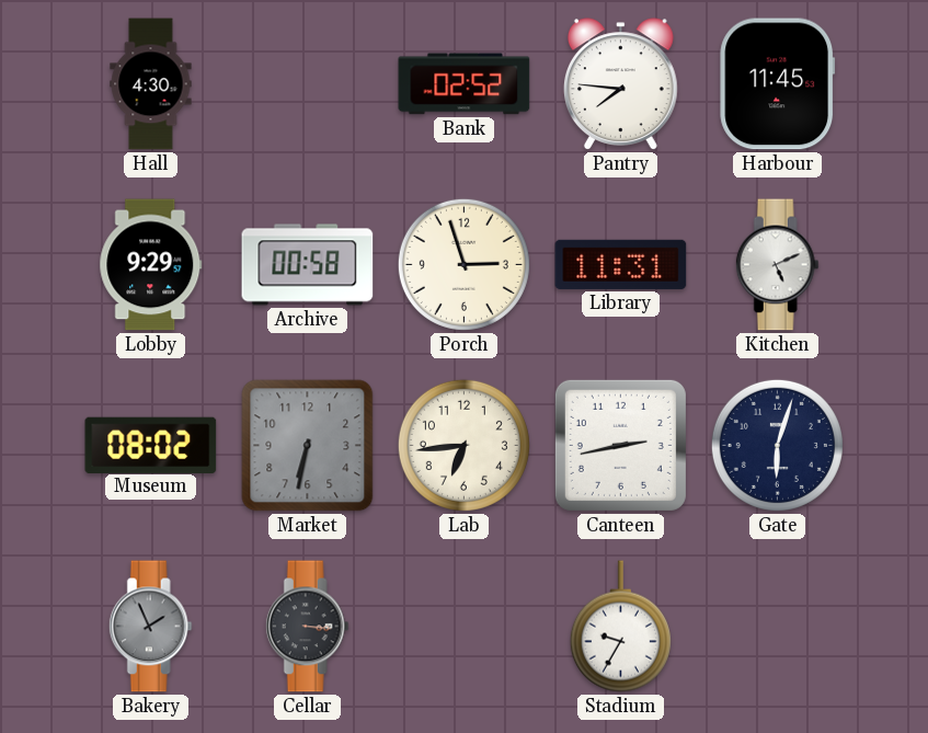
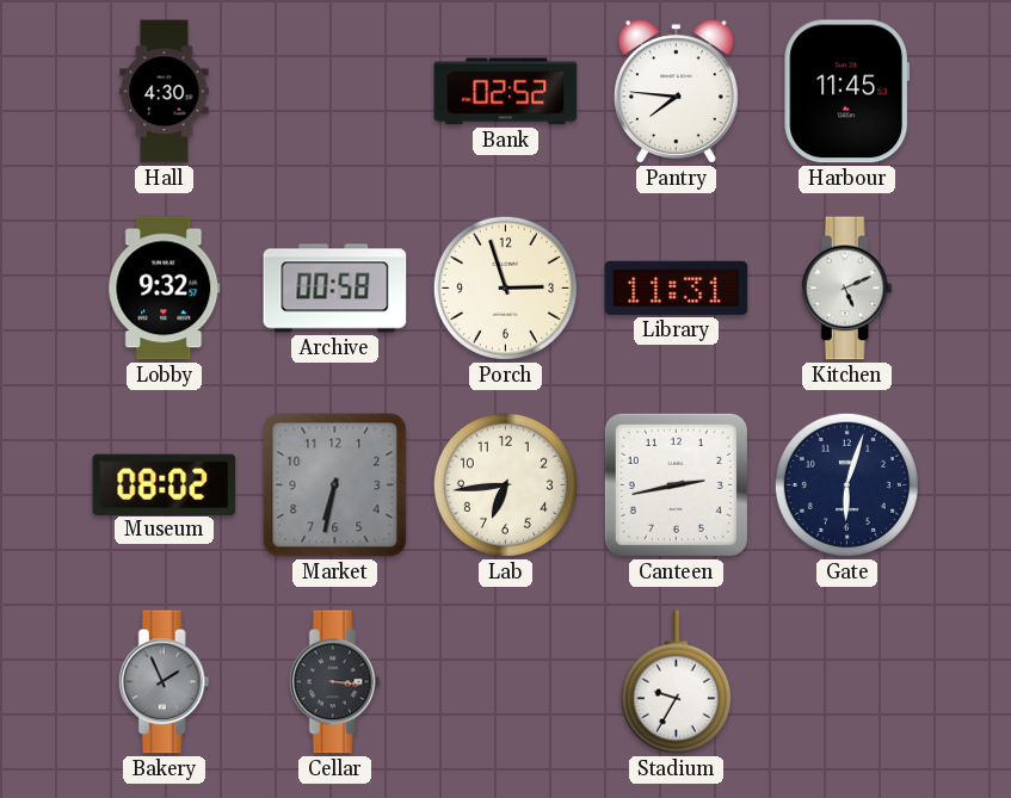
Lobby: 9:29 -> 9:32
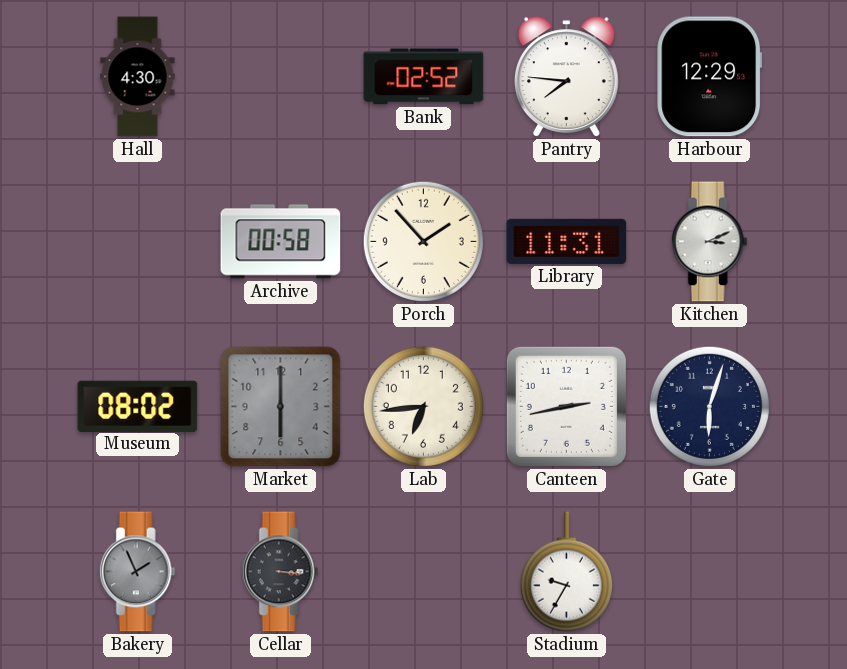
Harbour: 11:45 -> 12:29
Lobby: 9:32 -> none
Porch: 2:57 -> 1:53
Kitchen: 5:11 -> 3:11
Market: 6:32 -> 6:00
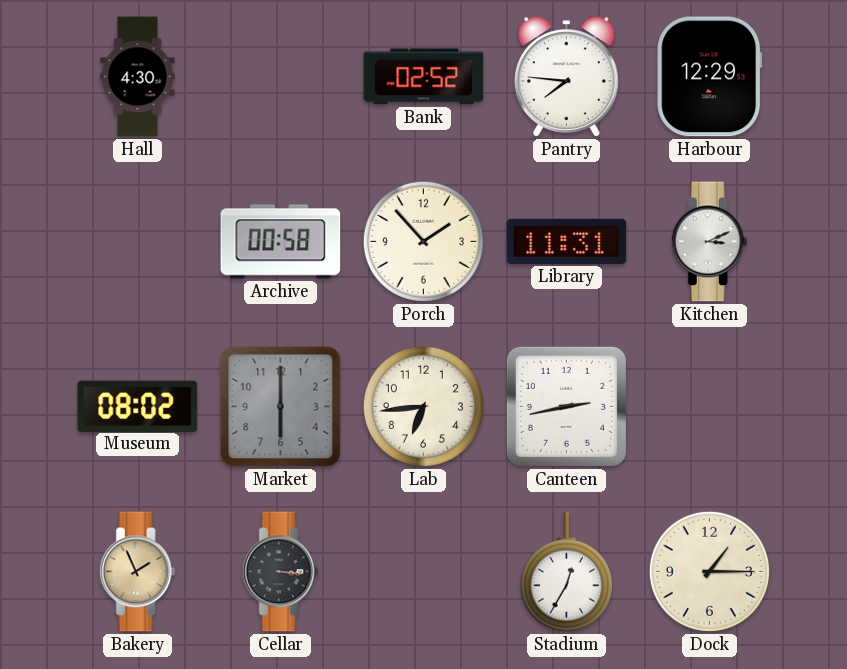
Gate: 6:03 -> none
Bakery dial: grey -> champagne
Stadium: 9:35 -> 12:35
Dock: none -> 1:15
